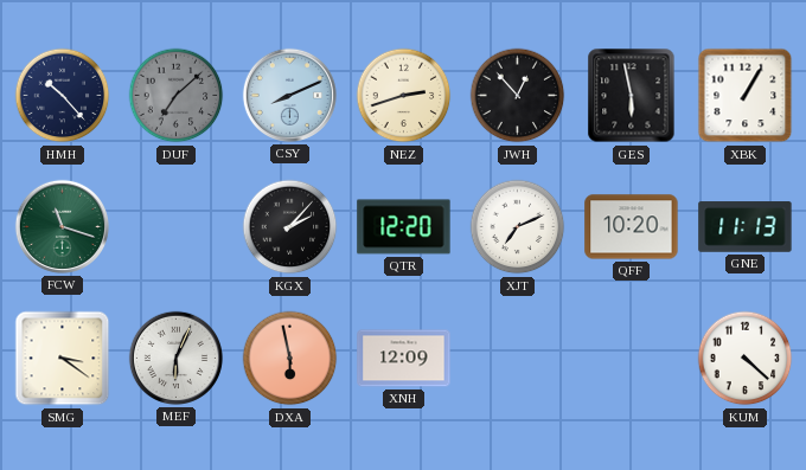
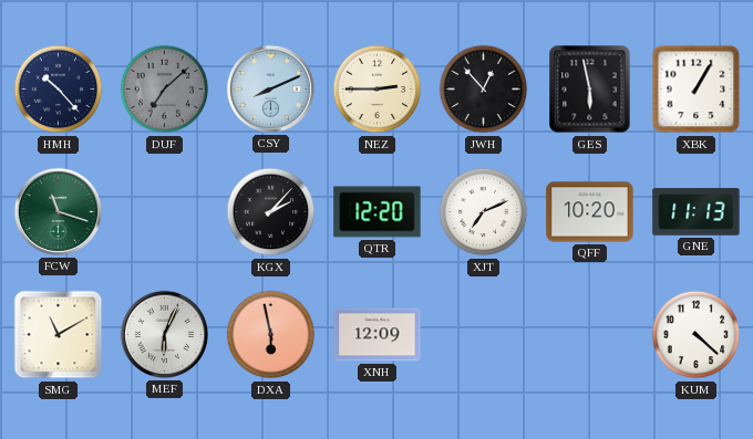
NEZ: 2:42 -> 2:45
SMG: 3:21 -> 11:10
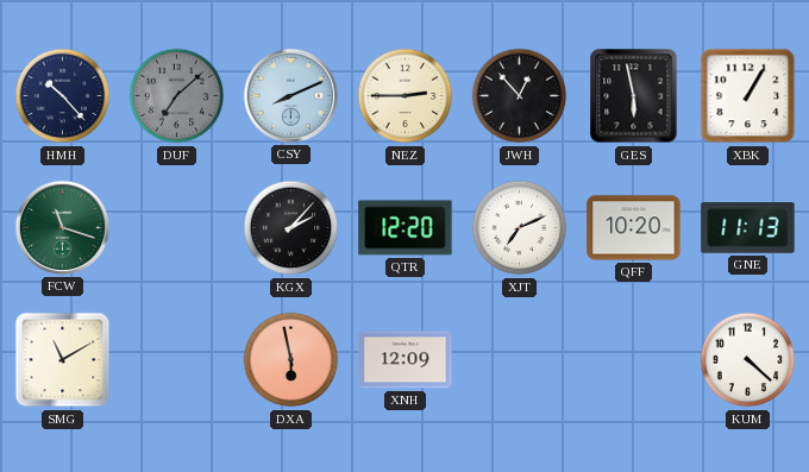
MEF: 6:04 -> none
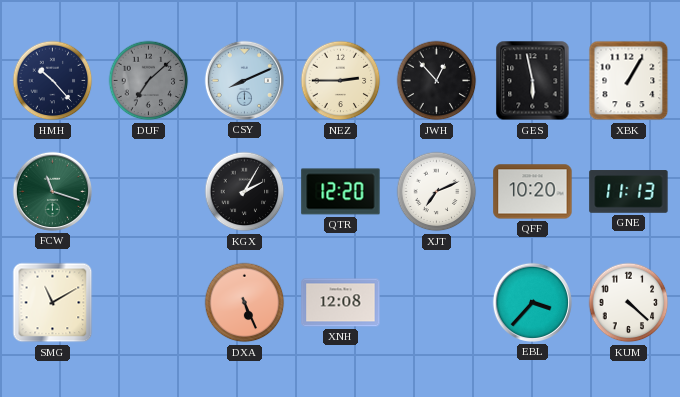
KGX: 2:07 -> 2:05
DXA: 5:58 -> 5:26
XNH: 12:09 -> 12:08
EBL: none -> 3:37
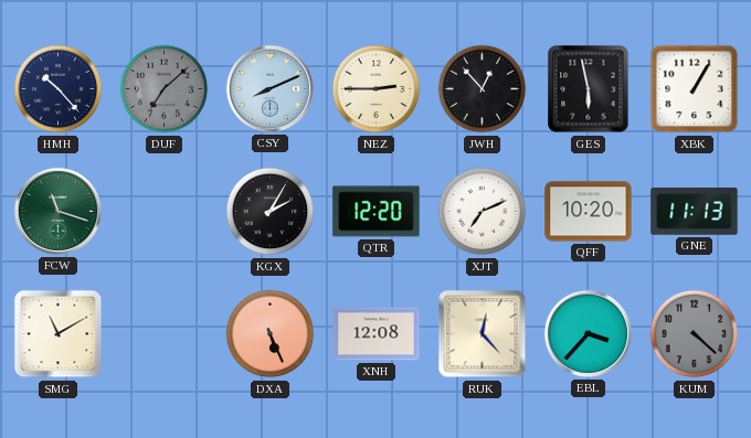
RUK: none -> 12:23
KUM dial: white -> grey
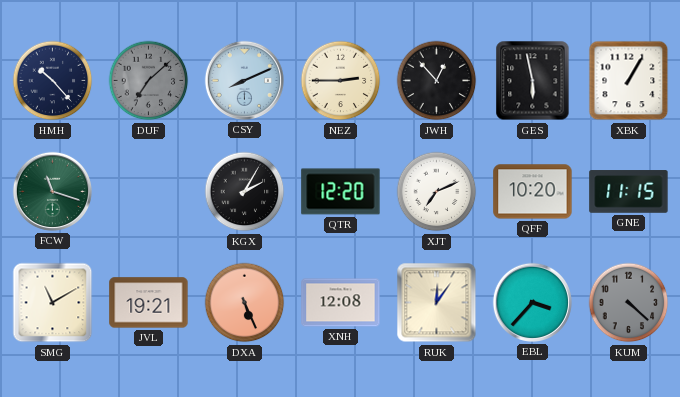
GNE: 11:13 -> 11:15
JVL: none -> 19:21
RUK: 12:23 -> 12:06
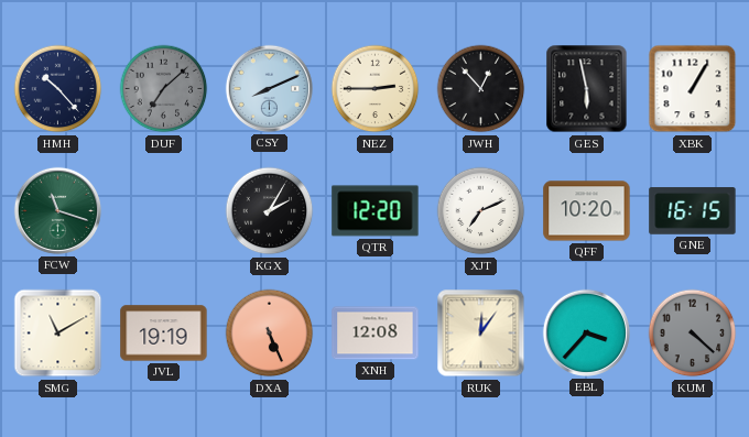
GNE: 11:15 -> 16:15
JVL: 19:21 -> 19:19
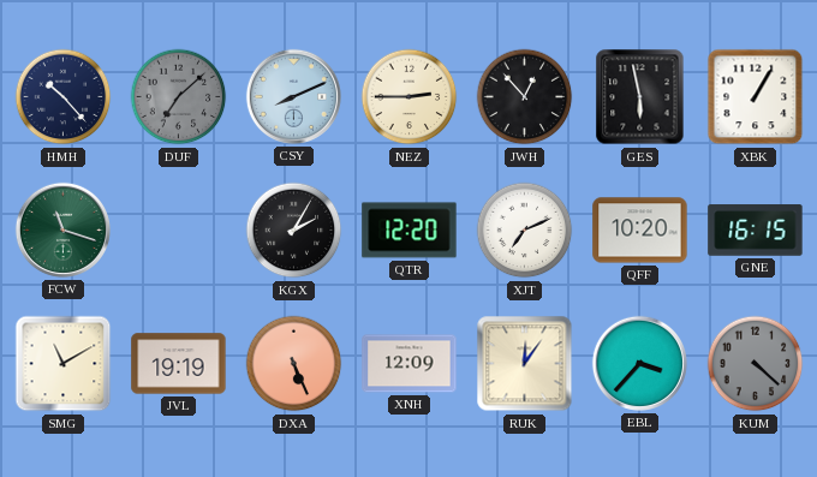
XNH: 12:08 -> 12:09
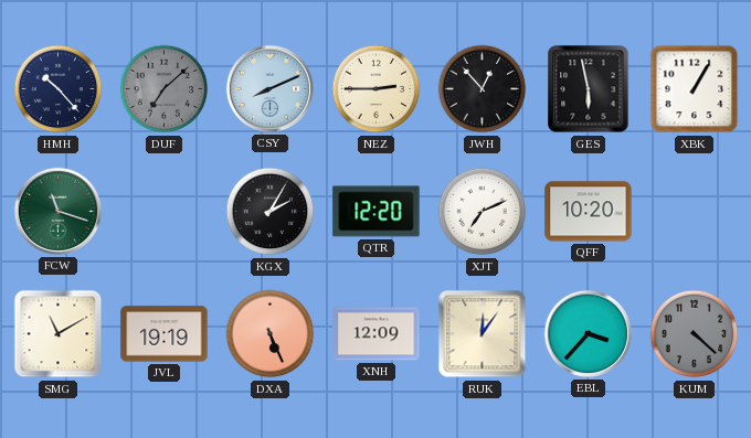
GNE: 16:15 -> none
